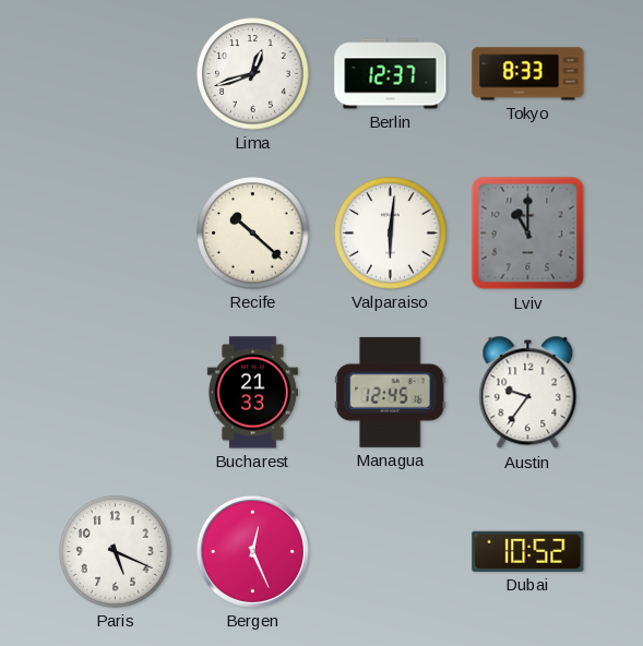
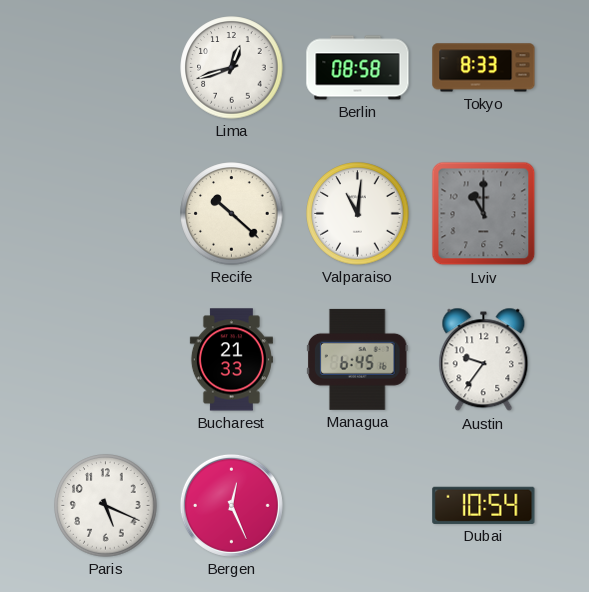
Berlin: 12:37 -> 08:58
Valparaiso: 6:01 -> 11:01
Managua: 12:45 -> 6:45
Dubai: 10:52 -> 10:54
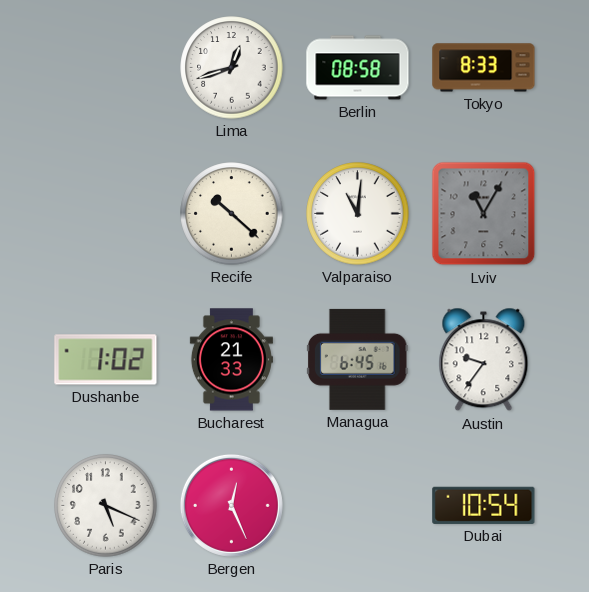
Lviv: 11:00 -> 11:05
Dushanbe: none -> 1:02
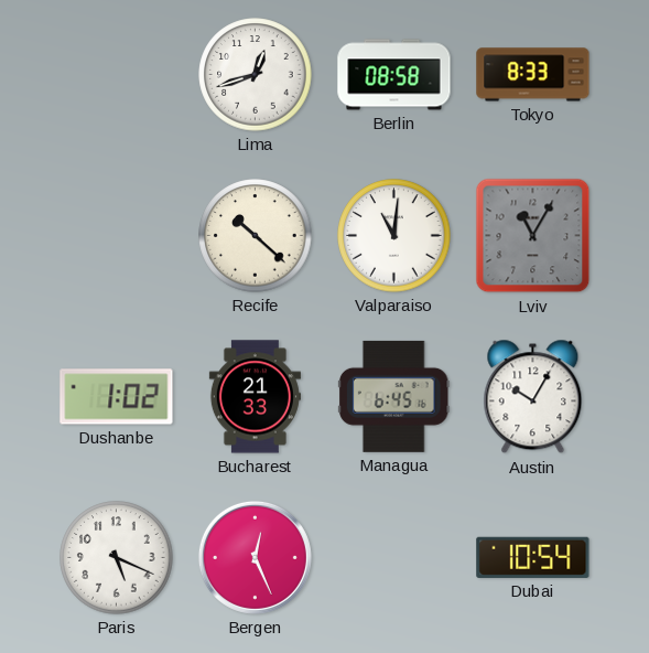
Austin: 9:36 -> 10:05
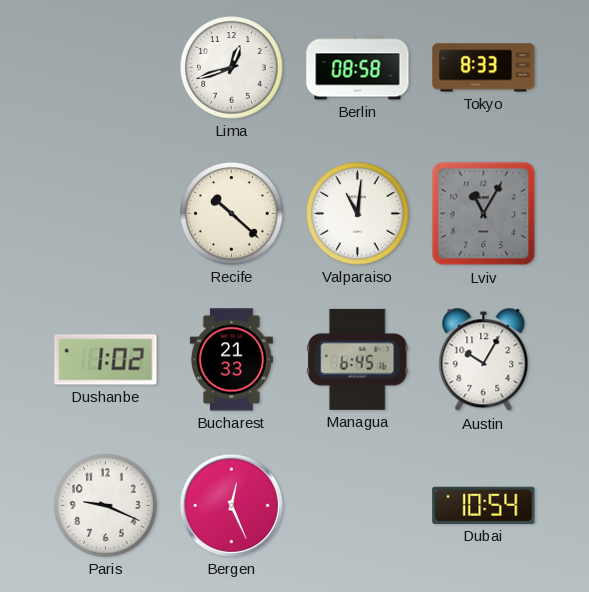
Paris: 5:19 -> 9:19
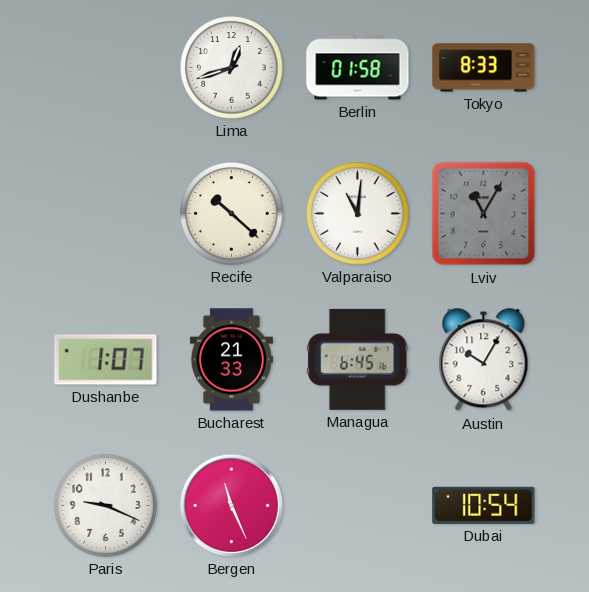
Berlin: 08:58 -> 01:58
Dushanbe: 1:02 -> 1:07
Bergen: 12:26 -> 11:26
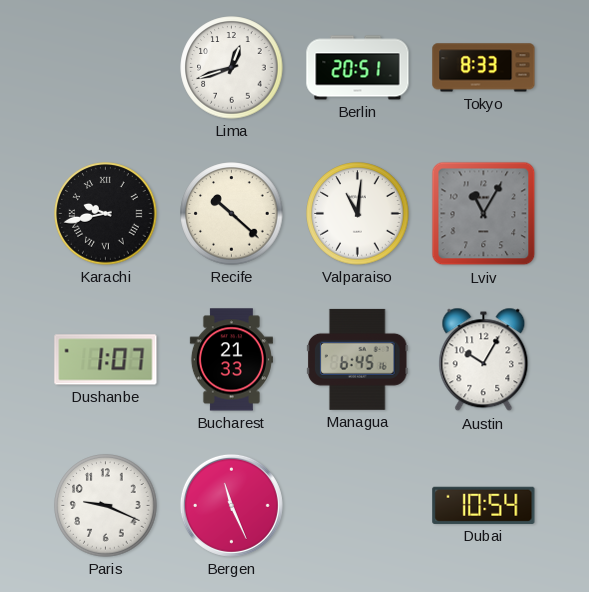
Berlin: 01:58 -> 20:51
Karachi: none -> 9:43
